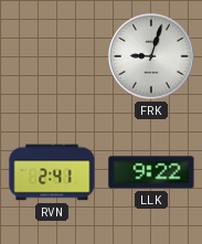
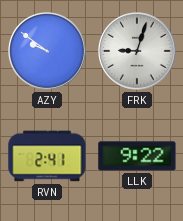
AZY: none -> 9:51
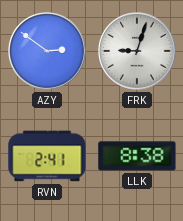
AZY: 9:51 -> 2:51
LLK: 9:22 -> 8:38
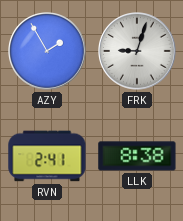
AZY: 2:51 -> 1:55
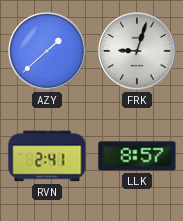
AZY: 1:55 -> 1:38
LLK: 8:38 -> 8:57
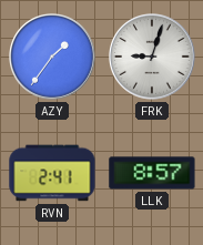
AZY: 1:38 -> 1:36
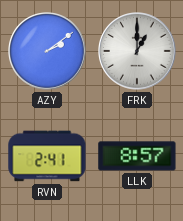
AZY: 1:36 -> 2:09
FRK: 9:03 -> 1:00
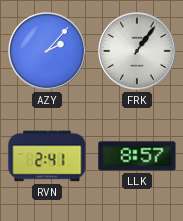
AZY: 2:09 -> 2:07
FRK: 1:00 -> 1:06
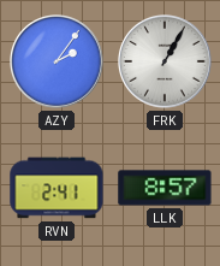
AZY: 2:07 -> 2:06
FRK: 1:06 -> 1:05
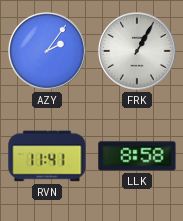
RVN: 2:41 -> 11:41
LLK: 8:57 -> 8:58
